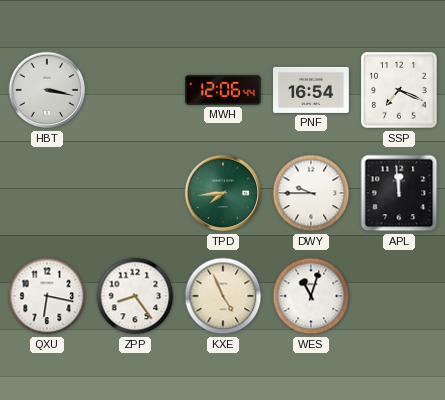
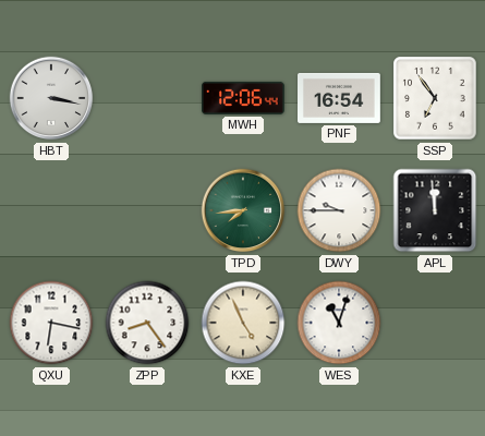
SSP: 7:19 -> 6:54
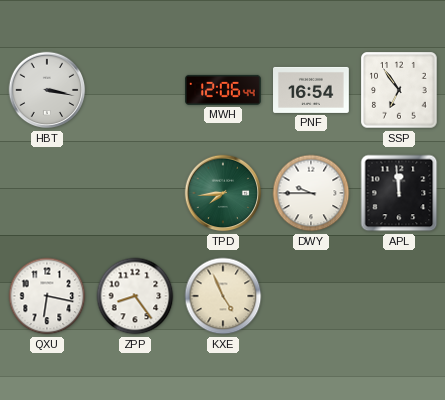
WES: 11:03 -> none
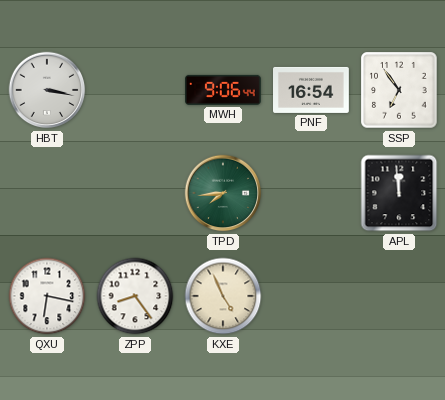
MWH: 12:06 -> 9:06
DWY: 9:45 -> none
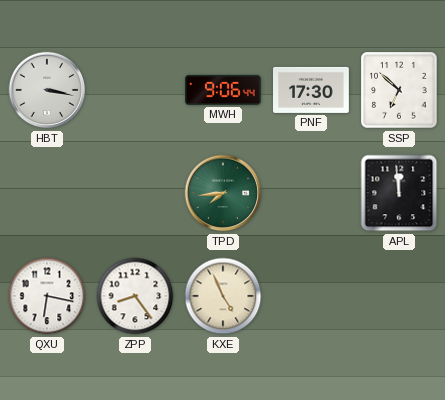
PNF: 16:54 -> 17:30
SSP: 6:54 -> 6:52
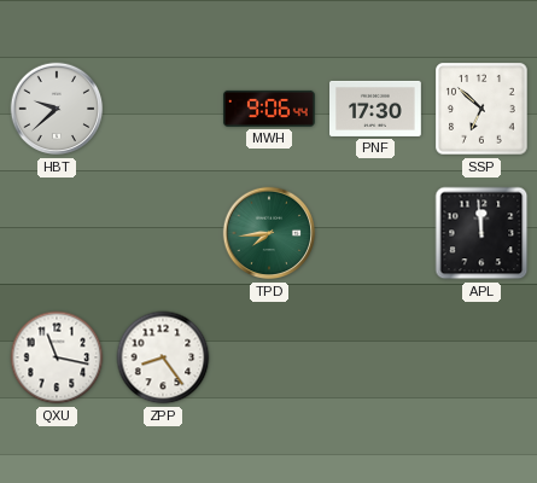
HBT: 3:17 -> 9:38
QXU: 6:17 -> 11:17
KXE: 4:56 -> none
